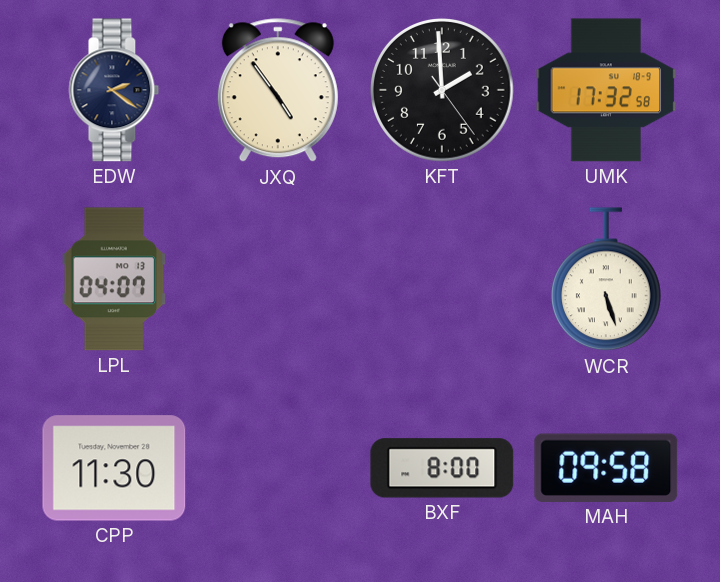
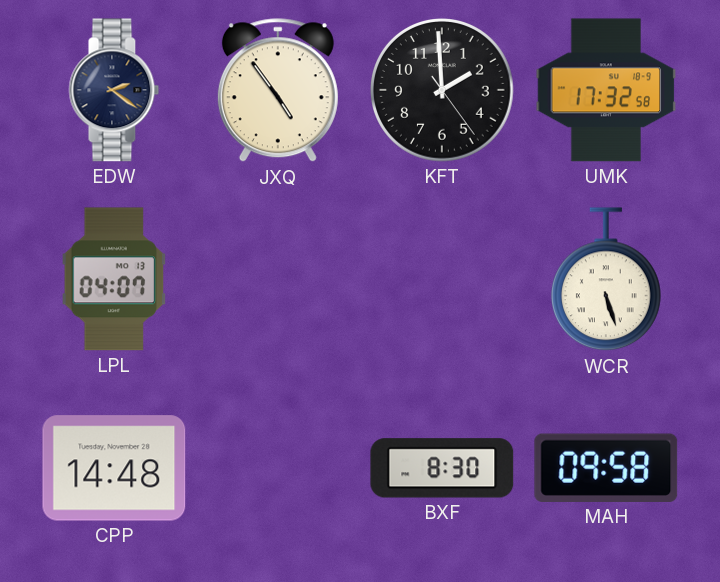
CPP: 11:30 -> 14:48
BXF: 8:00 -> 8:30
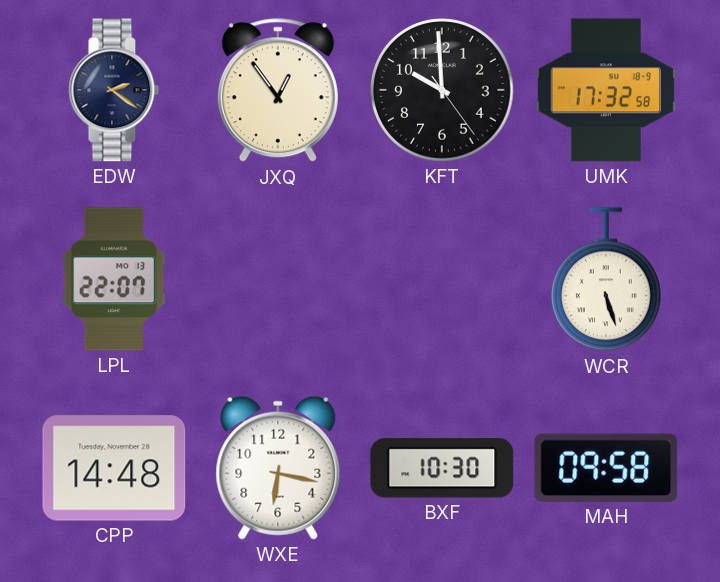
JXQ: 4:54 -> 12:54
KFT: 1:59 -> 9:59
LPL: 04:07 -> 22:07
WXE: none -> 6:17
BXF: 8:30 -> 10:30
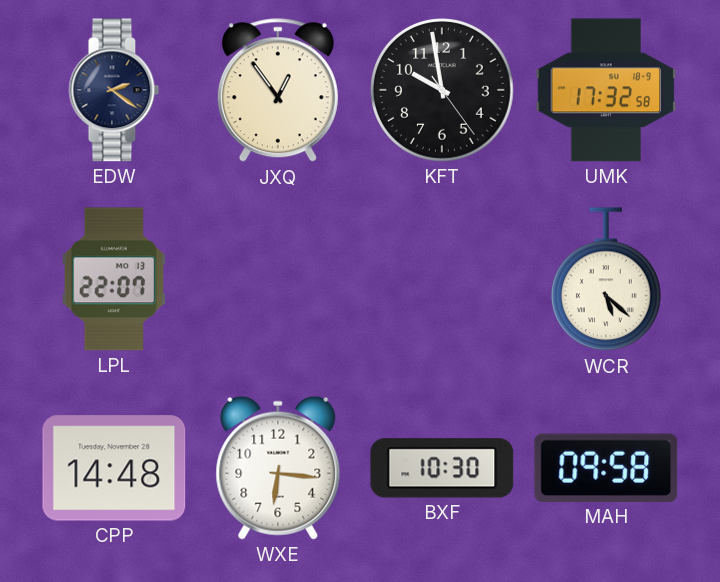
KFT: 9:59 -> 9:58
WCR: 5:27 -> 5:22
WXE: 6:17 -> 6:16
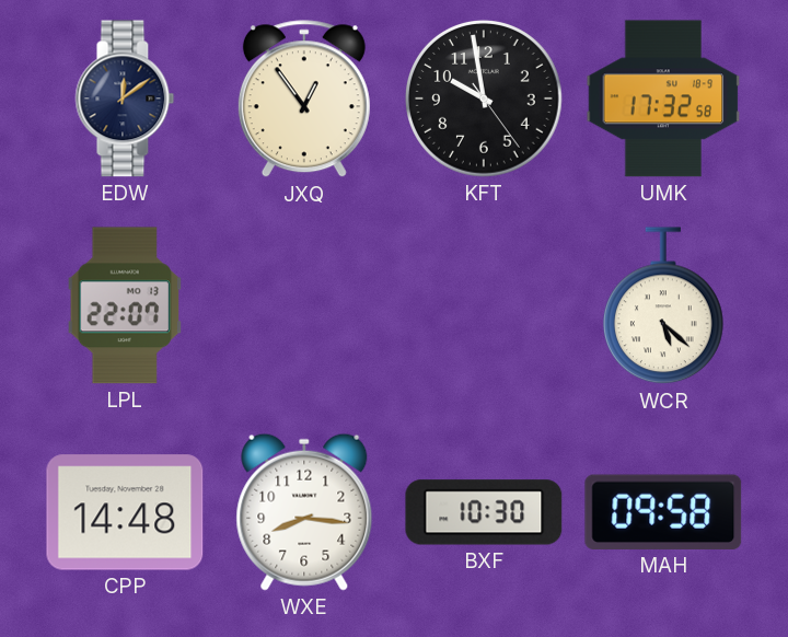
EDW: 2:21 -> 12:09
WXE: 6:16 -> 8:16
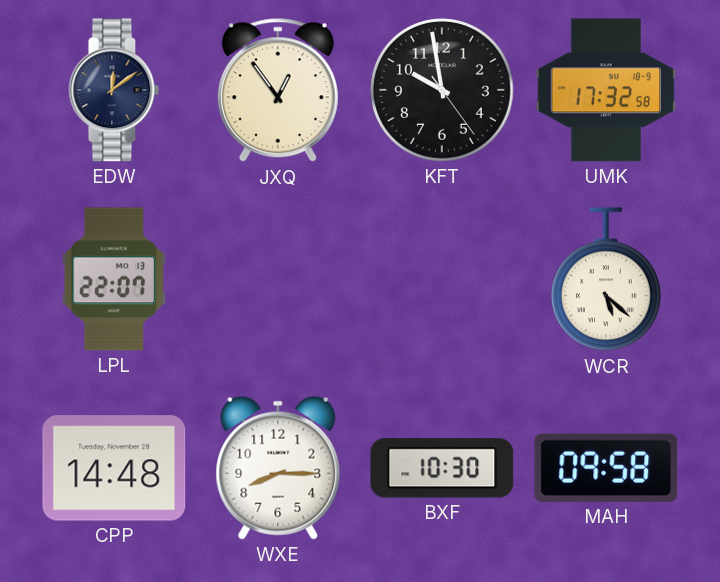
WXE: 8:16 -> 8:15
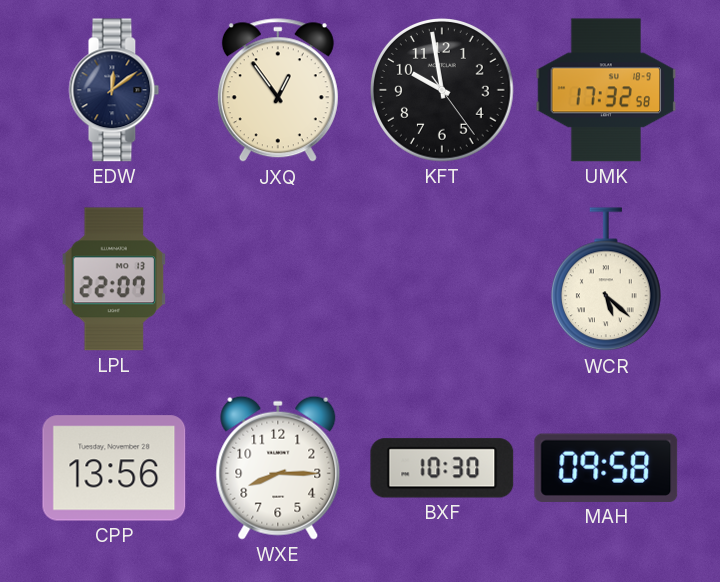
CPP: 14:48 -> 13:56
